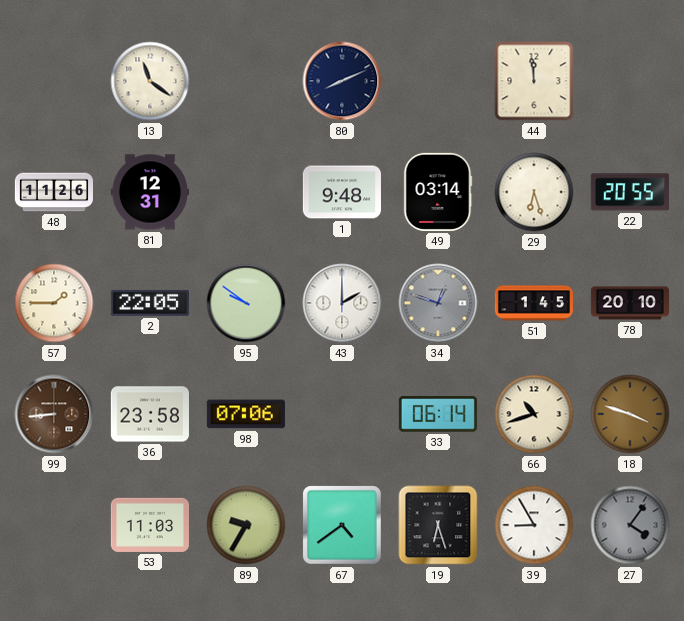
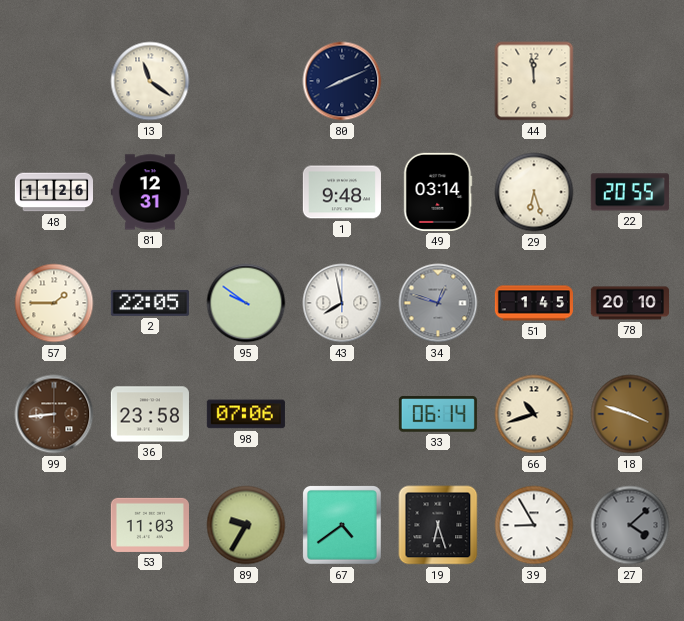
43: 2:00 -> 7:58
27: 4:06 -> 4:08
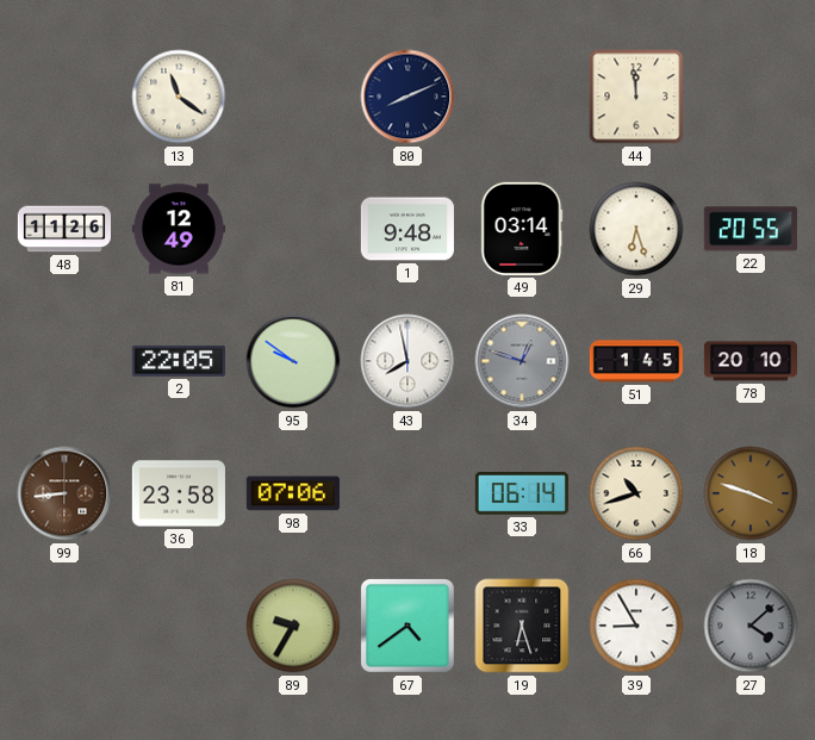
81: 12:31 -> 12:49
57: 1:45 -> none
53: 11:03 -> none
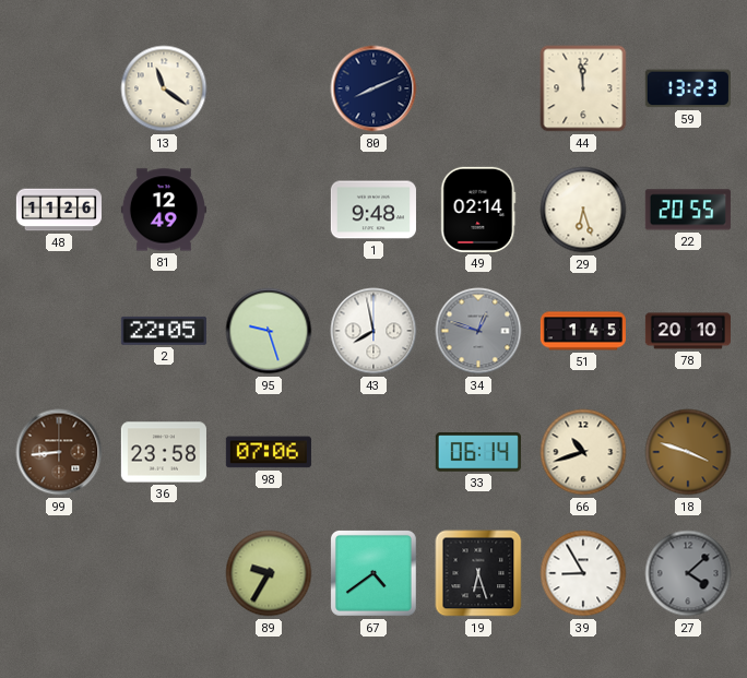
59: none -> 13:23
49: 03:14 -> 02:14
95: 9:51 -> 9:27
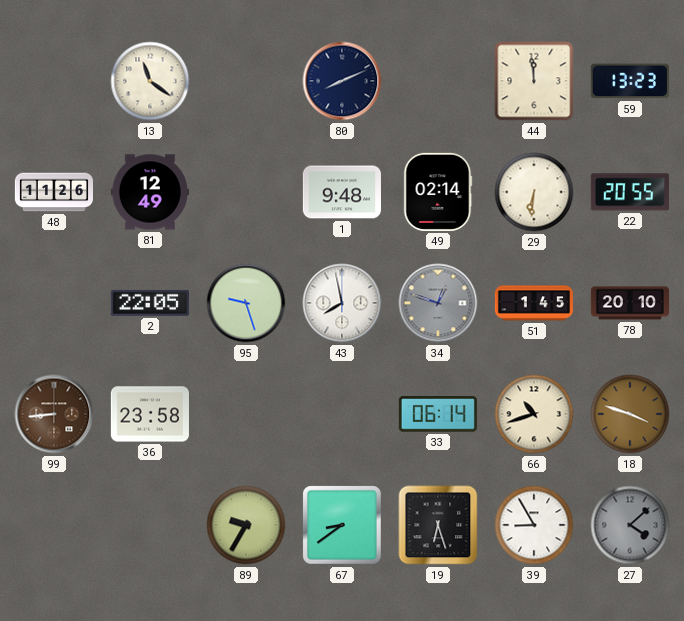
29: 6:27 -> 6:31
98: 07:06 -> none
67: 4:39 -> 8:39
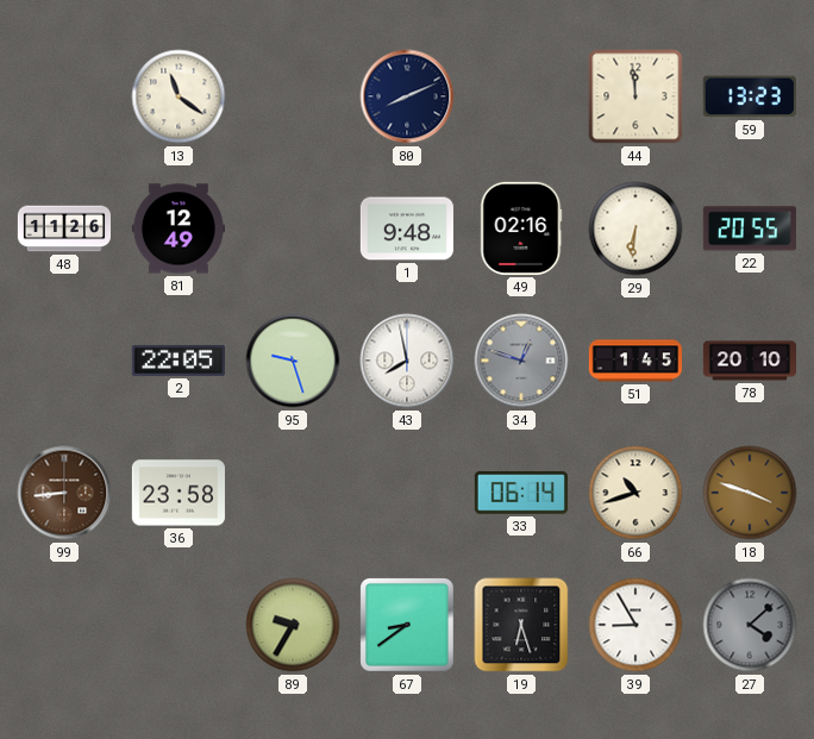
49: 02:14 -> 02:16
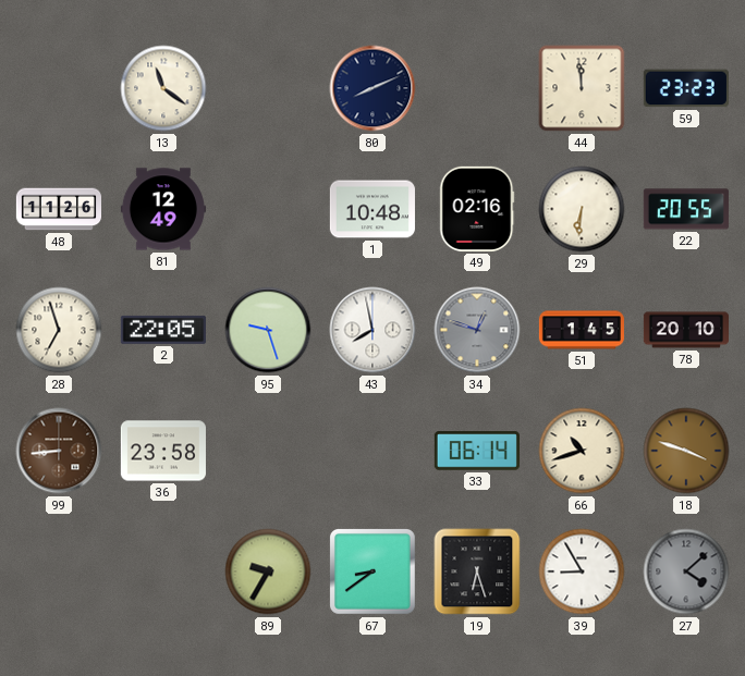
59: 13:23 -> 23:23
1: 9:48 -> 10:48
28: none -> 6:57
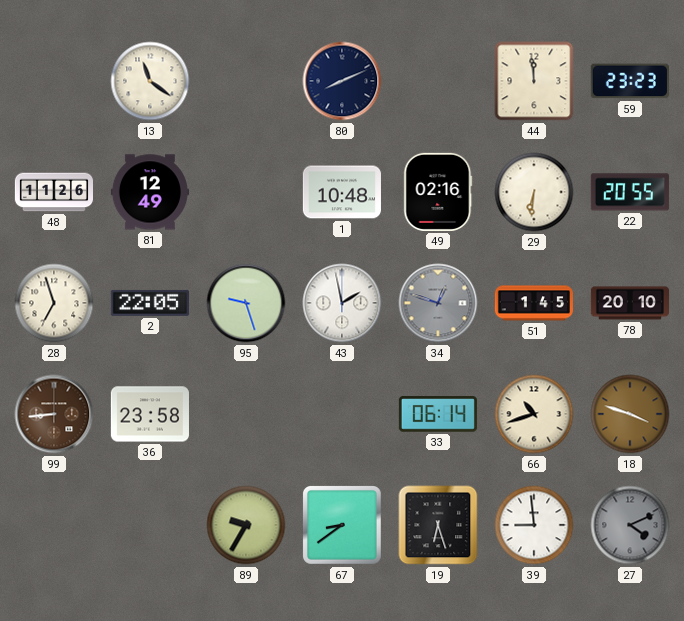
43: 7:58 -> 1:58
39: 8:55 -> 8:59
27: 4:08 -> 4:11
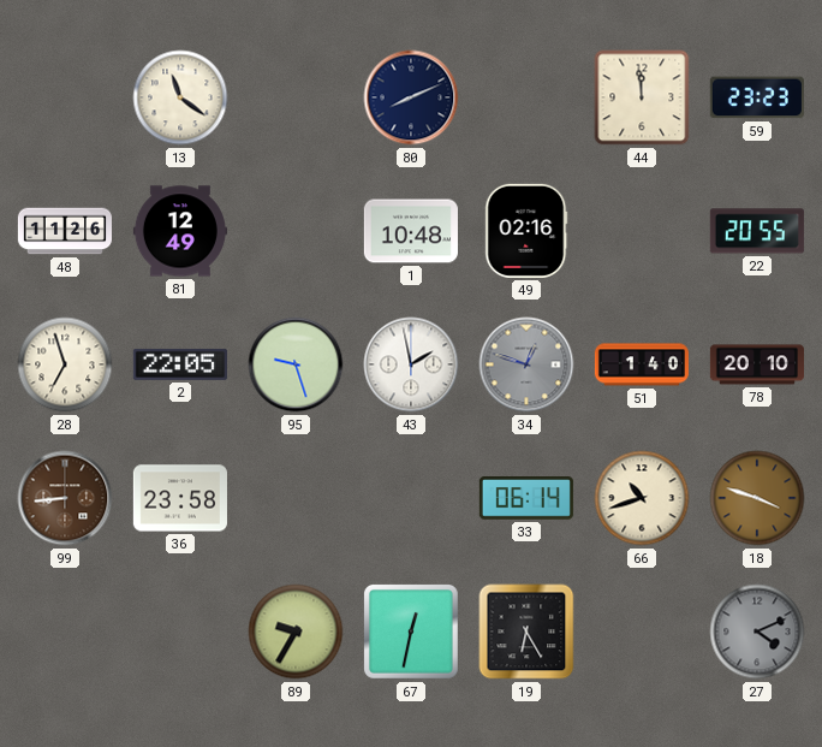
29: 6:31 -> none
51: 1:45 -> 1:40
67: 8:39 -> 12:32
19: 6:27 -> 6:25
39: 8:59 -> none
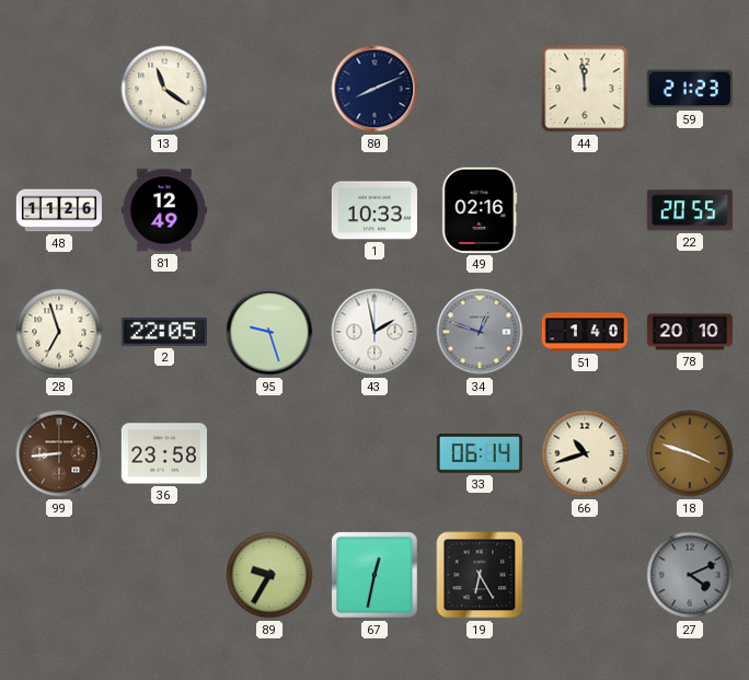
59: 23:23 -> 21:23
1: 10:48 -> 10:33
